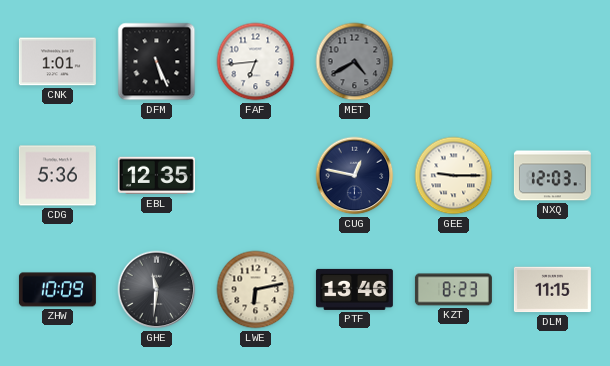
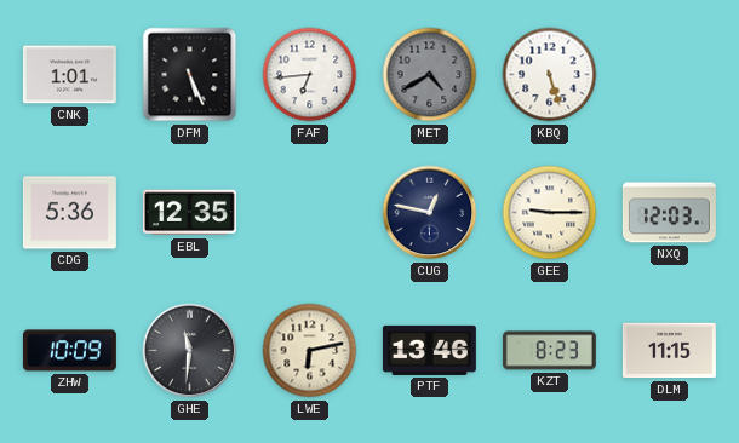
KBQ: none -> 5:27
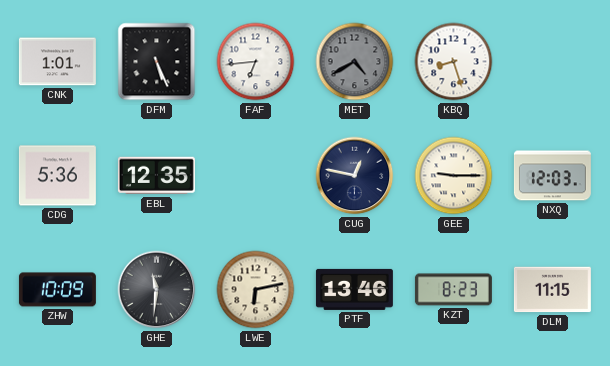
KBQ: 5:27 -> 8:27
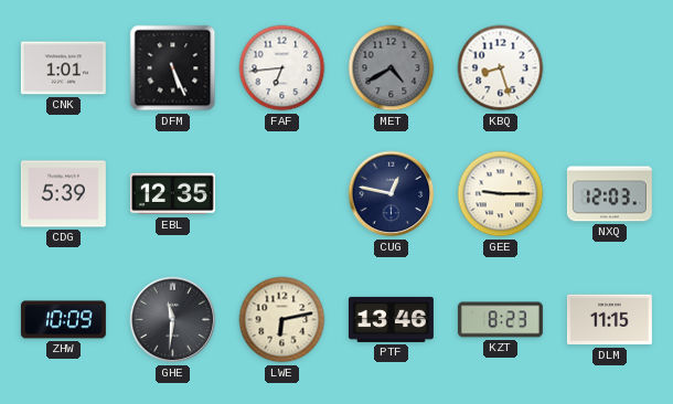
CDG: 5:36 -> 5:39
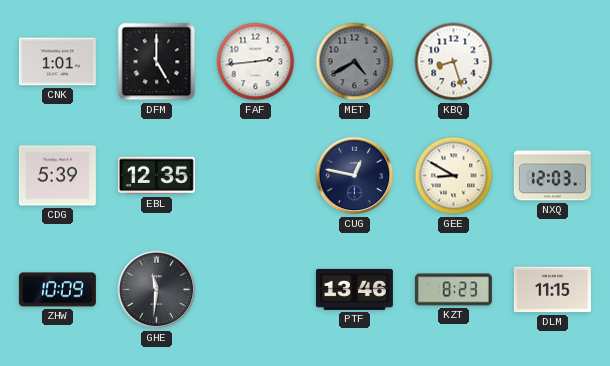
DFM: 5:26 -> 5:00
FAF: 6:44 -> 2:44
GEE: 9:15 -> 8:50
LWE: 6:13 -> none
